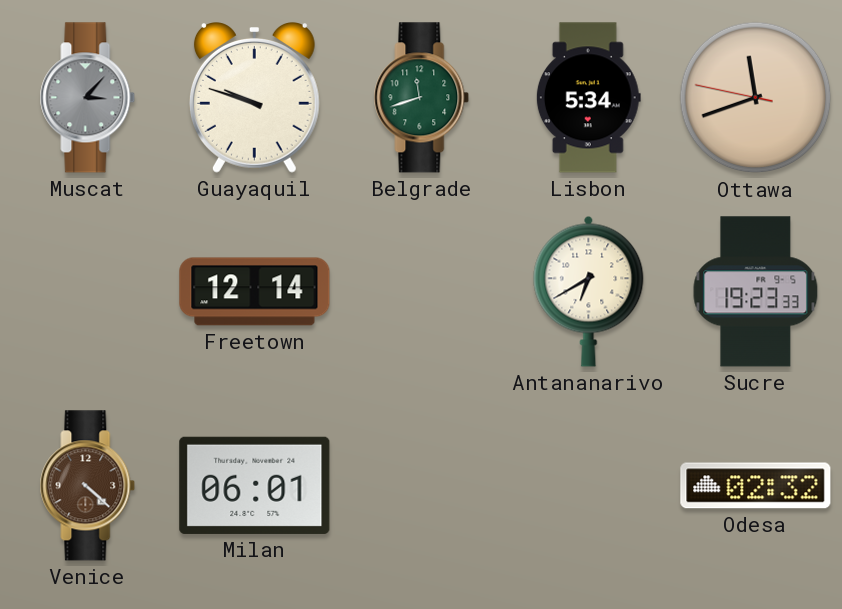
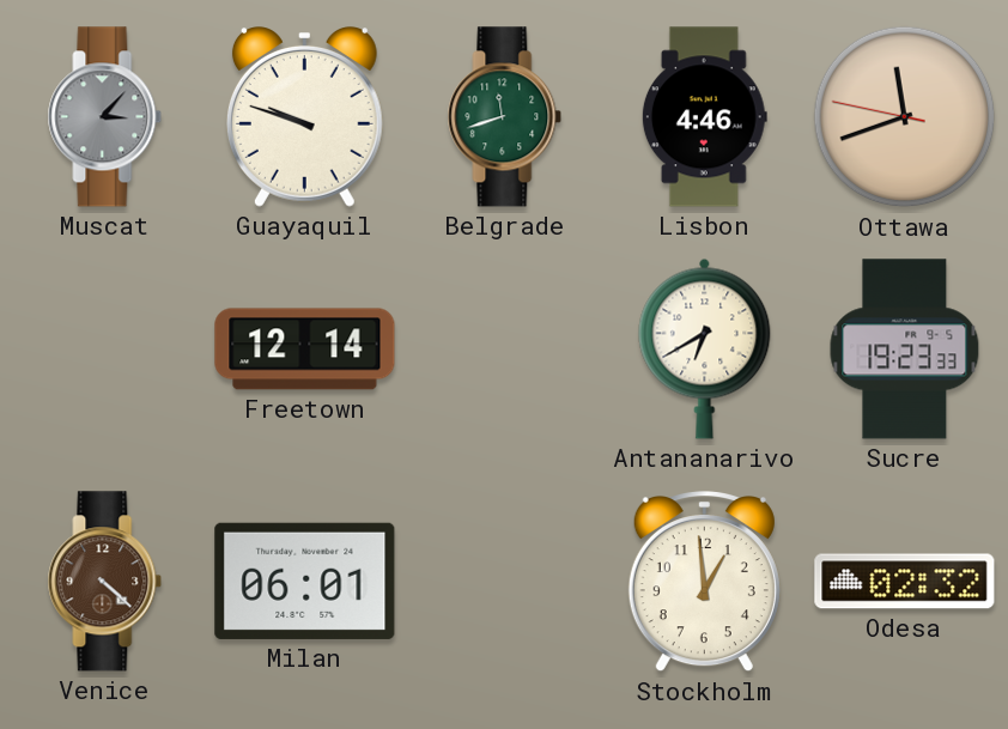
Lisbon: 5:34 -> 4:46
Stockholm: none -> 12:59
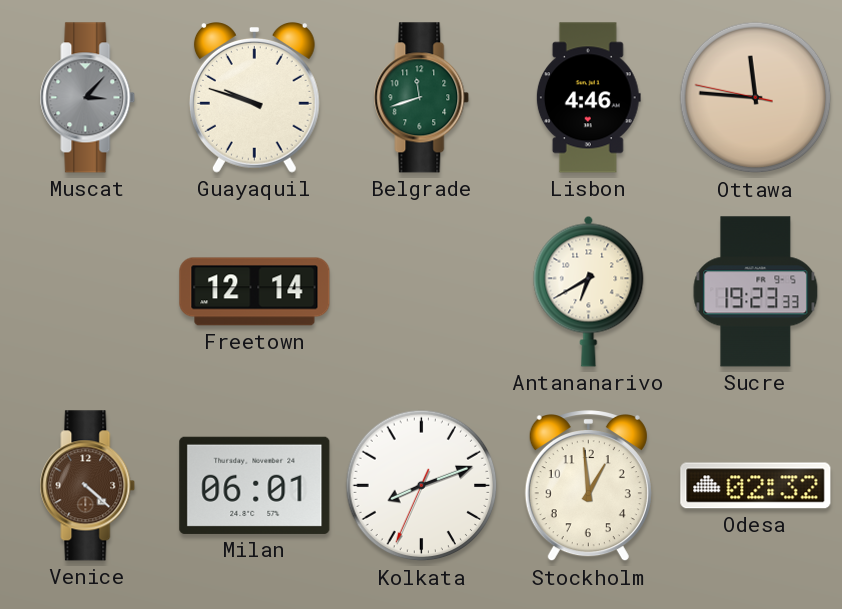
Ottawa: 11:41 -> 11:45
Kolkata: none -> 8:11
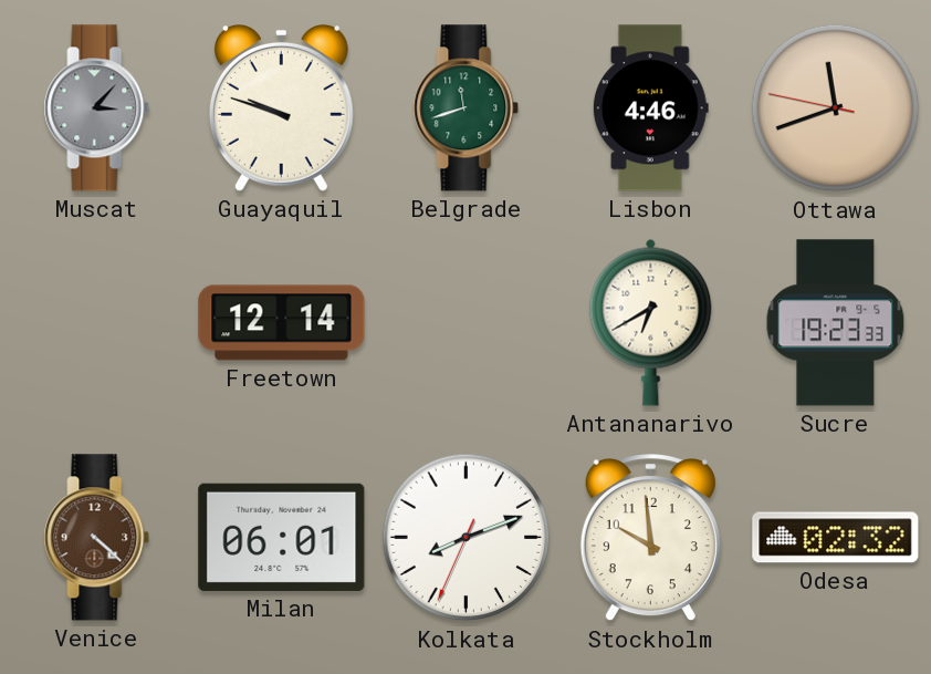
Ottawa: 11:45 -> 11:41
Stockholm: 12:59 -> 9:59
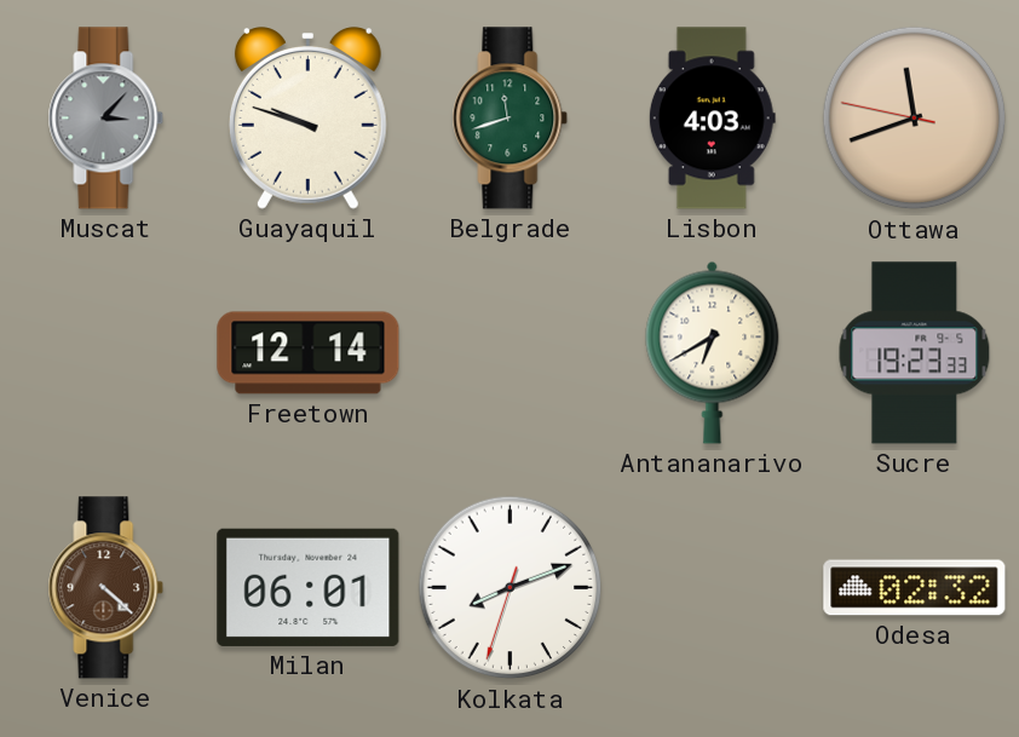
Lisbon: 4:46 -> 4:03
Kolkata: 8:11:34 -> 8:11:33
Stockholm: 9:59 -> none
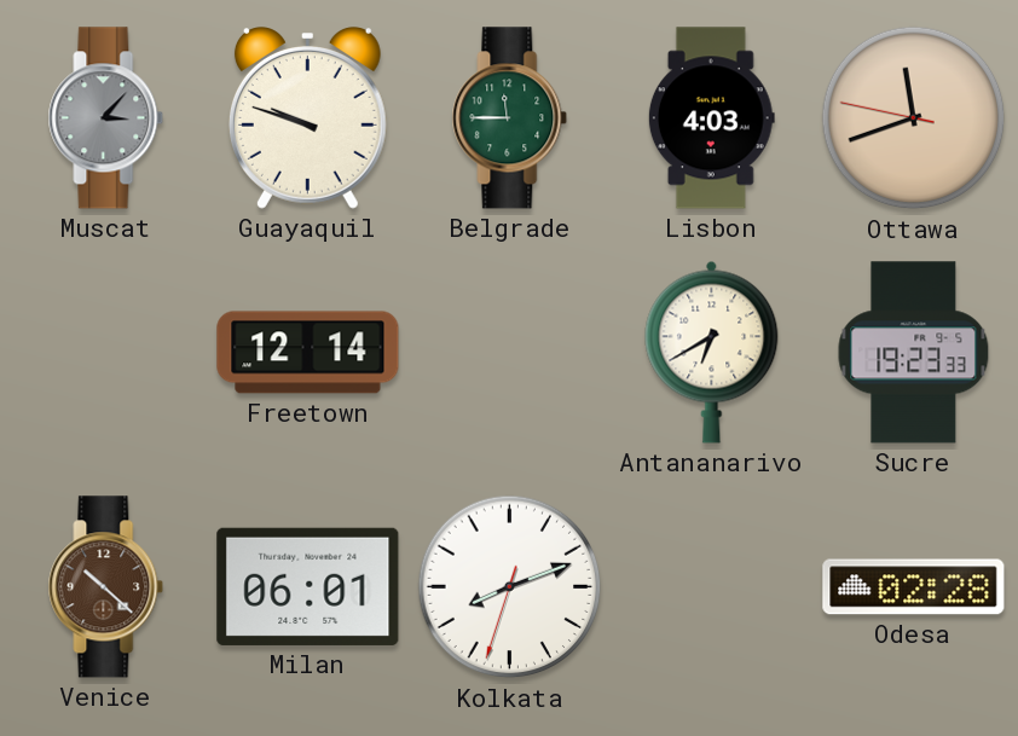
Belgrade: 11:42 -> 11:45
Venice: 4:22 -> 10:22
Odesa: 02:32 -> 02:28
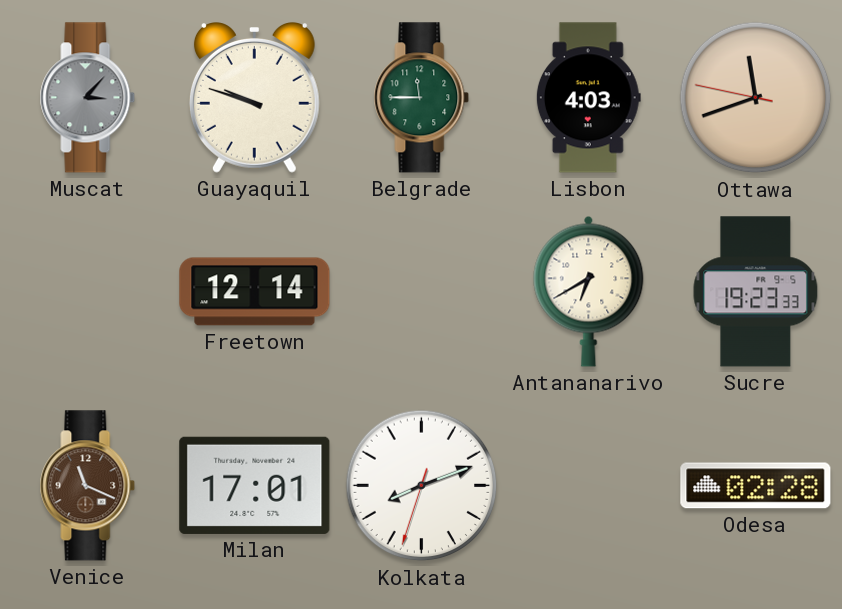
Venice: 10:22 -> 11:19
Milan: 06:01 -> 17:01
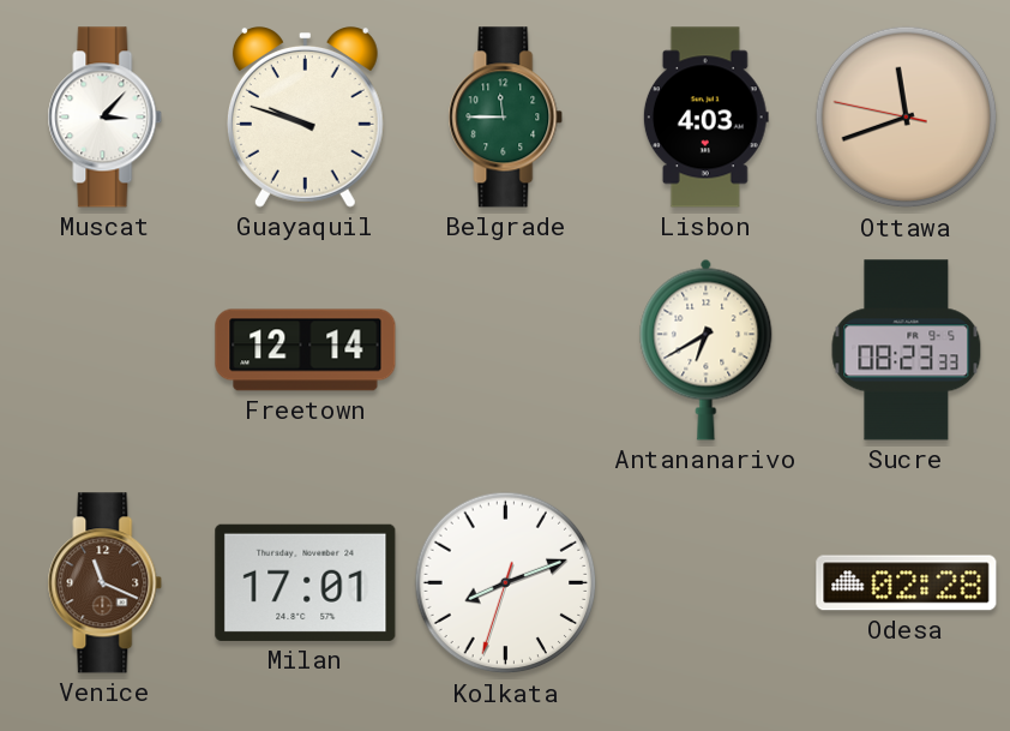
Muscat dial: grey -> white
Sucre: 19:23 -> 08:23
